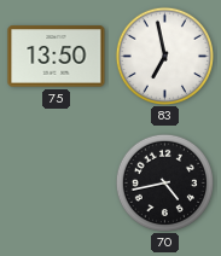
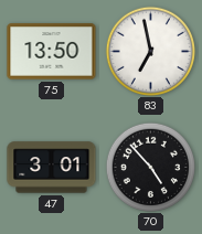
47: none -> 3:01
70: 4:43 -> 4:53
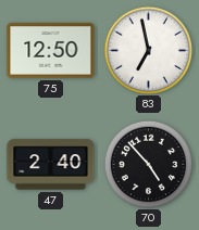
75: 13:50 -> 12:50
47: 3:01 -> 2:40
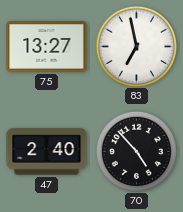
75: 12:50 -> 13:27
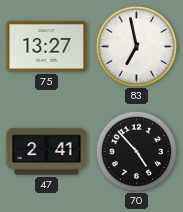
47: 2:40 -> 2:41
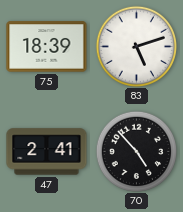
75: 13:27 -> 18:39
83: 6:58 -> 5:12
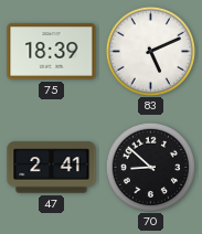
83: 5:12 -> 5:11
70: 4:53 -> 8:52
